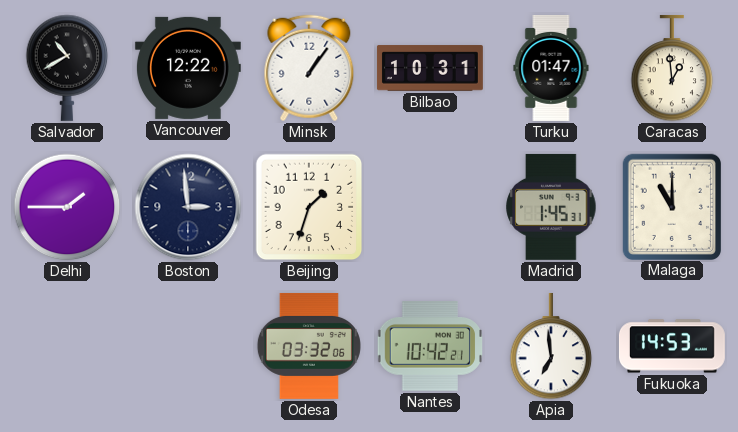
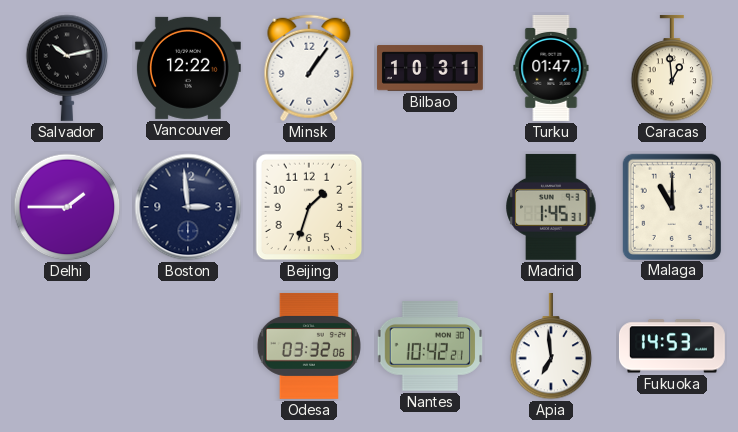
Salvador: 10:40 -> 10:13
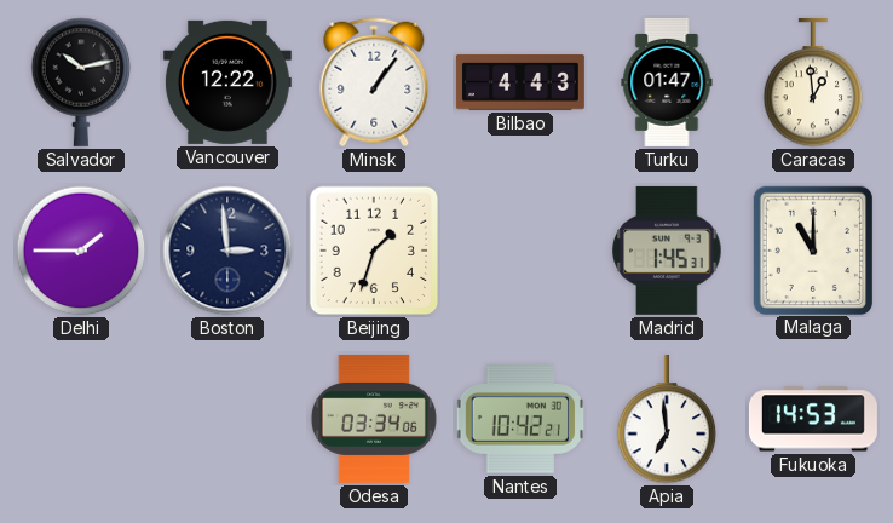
Bilbao: 10:31 -> 4:43
Odesa: 03:32 -> 03:34
